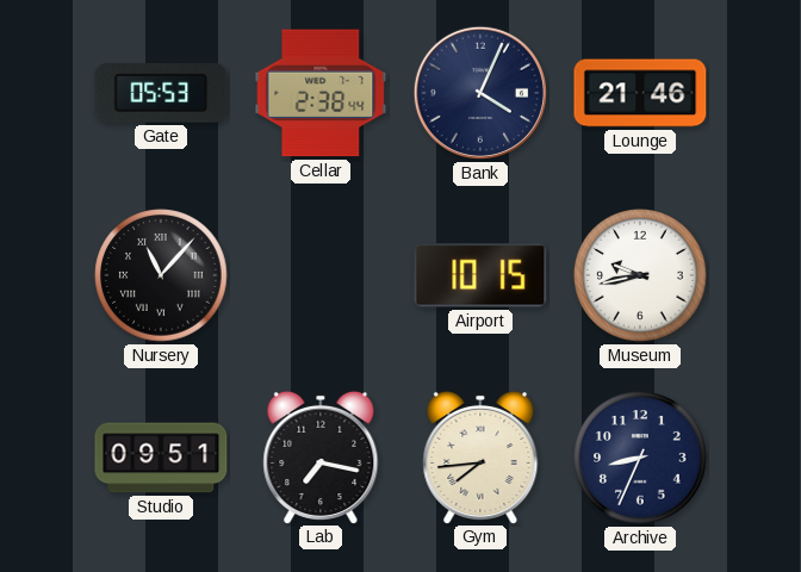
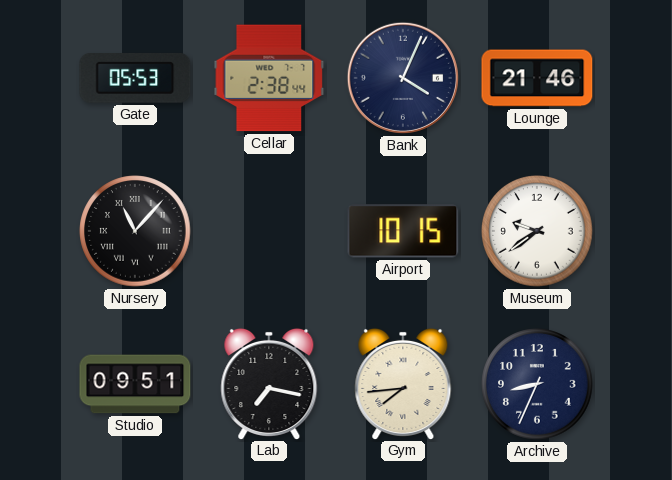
Museum: 9:43 -> 9:39
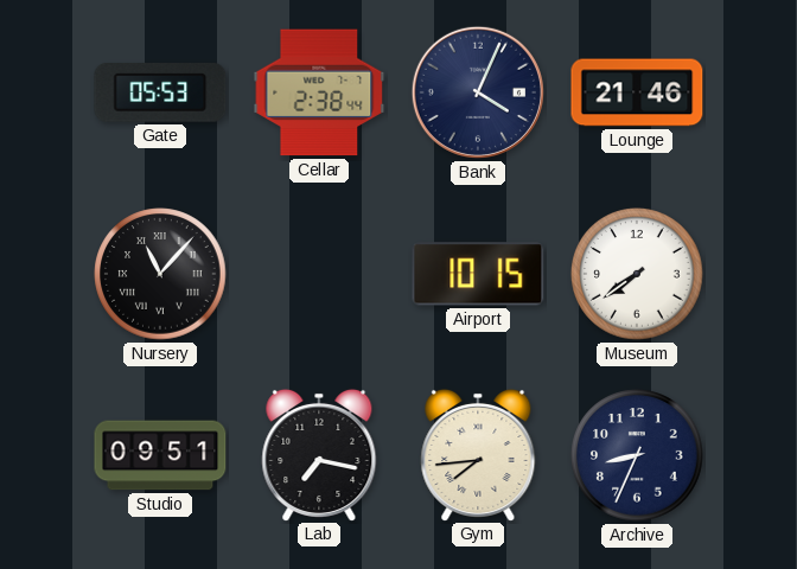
Museum: 9:39 -> 7:39
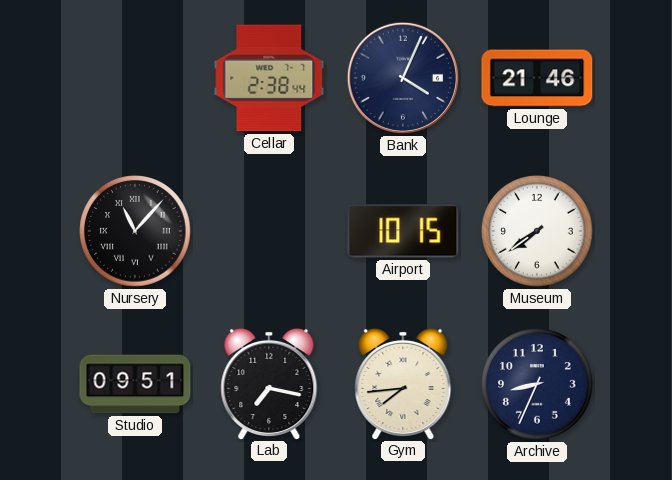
Gate: 05:53 -> none
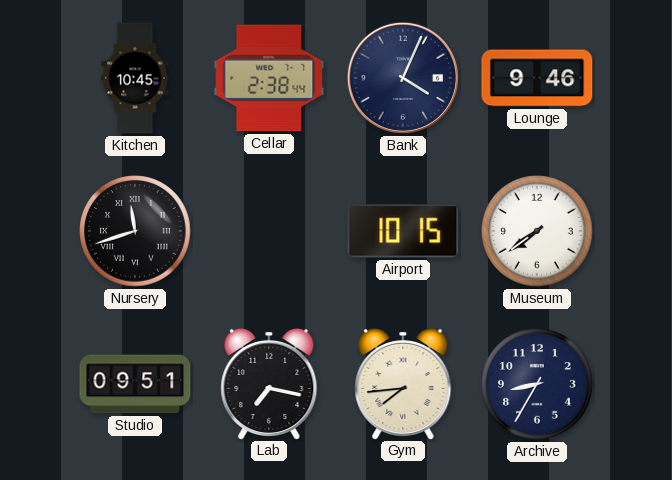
Kitchen: none -> 10:45
Lounge: 21:46 -> 9:46
Nursery: 11:07 -> 11:42
Archive: 8:34 -> 8:35
